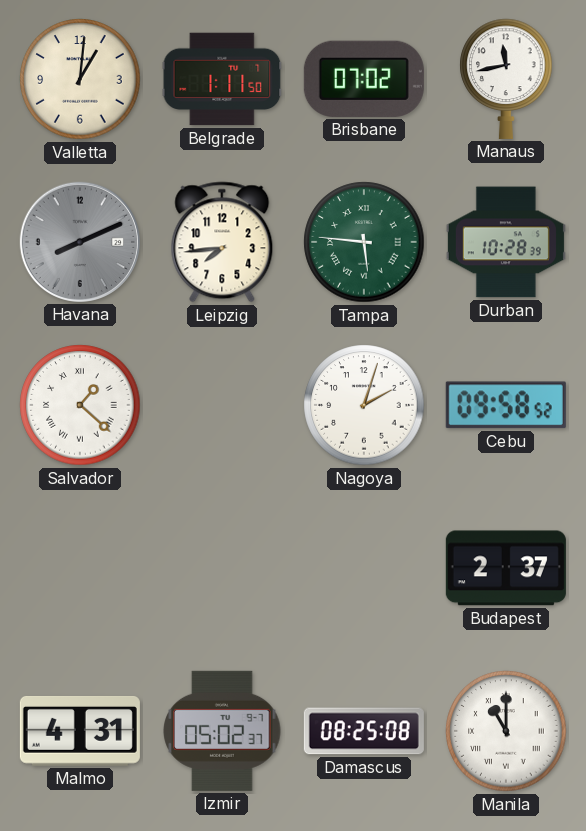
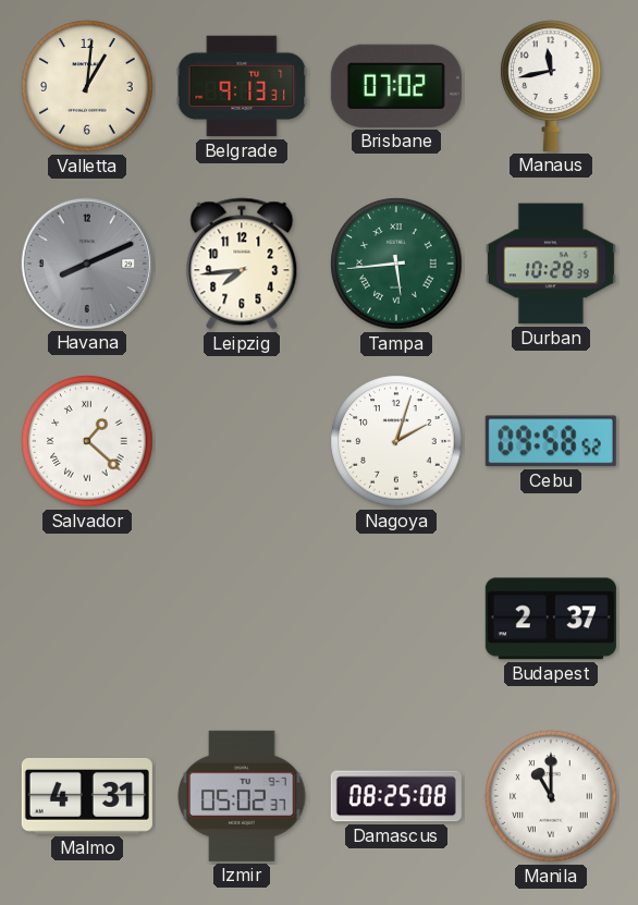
Belgrade: 1:11 -> 9:13
Tampa: 5:46 -> 5:44
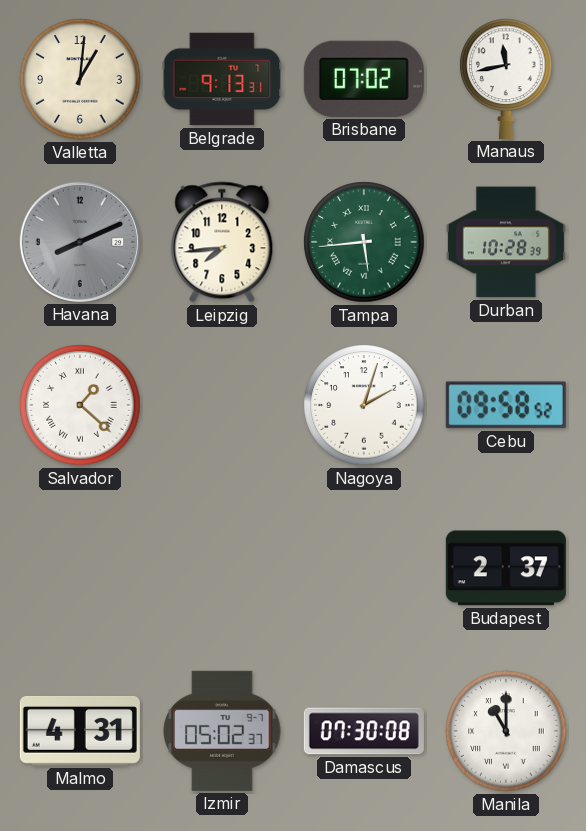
Damascus: 08:25 -> 07:30
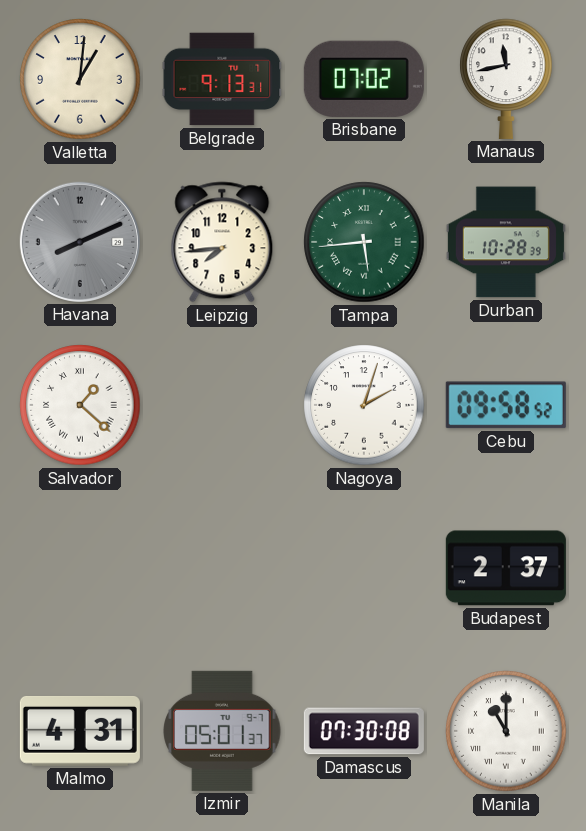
Izmir: 05:02 -> 05:01
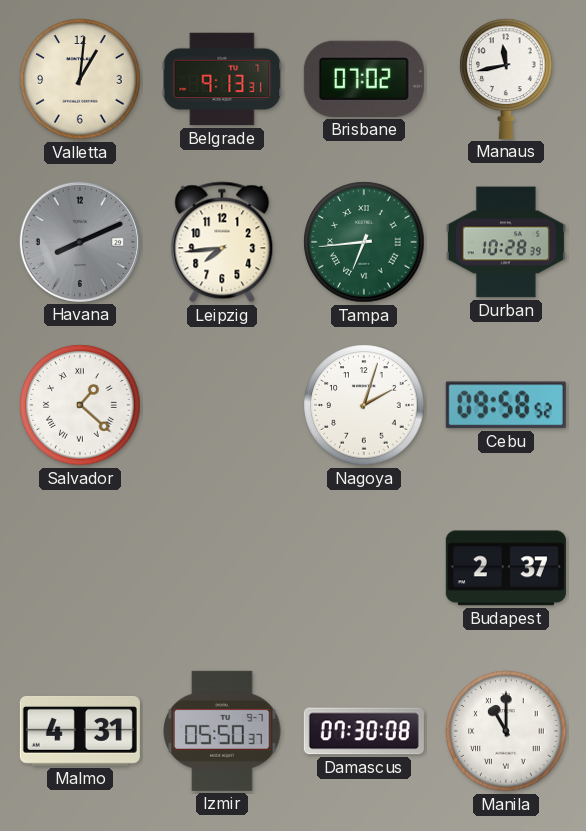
Tampa: 5:44 -> 6:44
Izmir: 05:01 -> 05:50
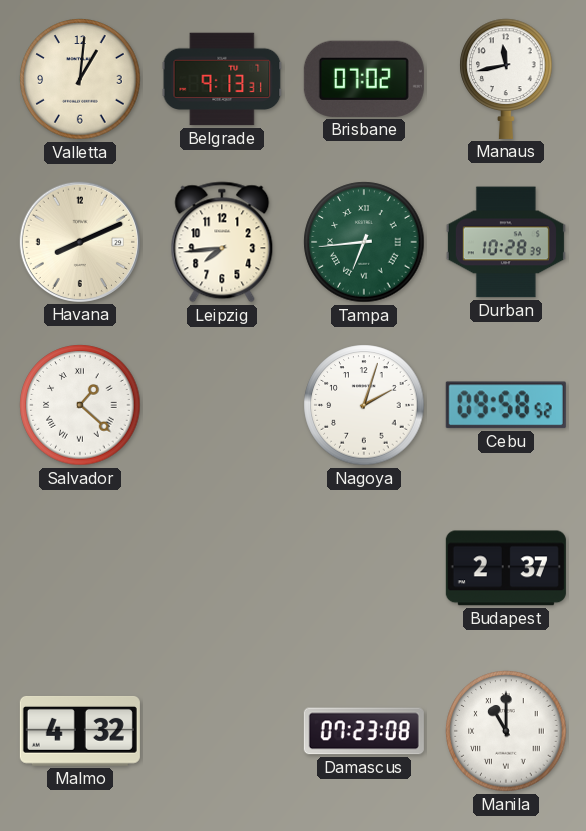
Havana dial: grey -> cream
Malmo: 4:31 -> 4:32
Izmir: 05:50 -> none
Damascus: 07:30 -> 07:23
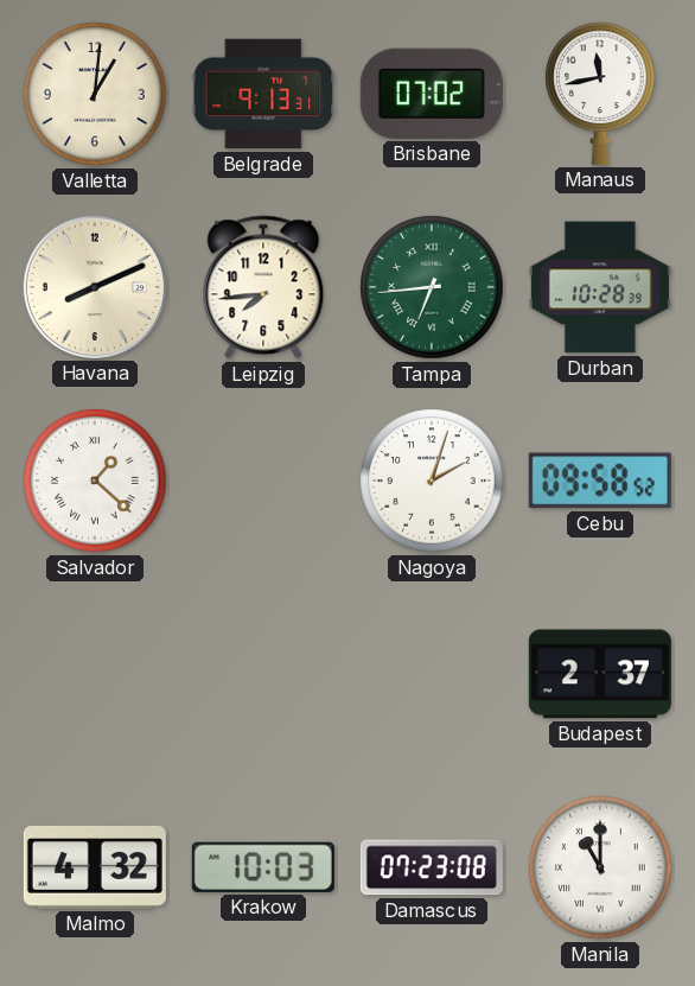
Krakow: none -> 10:03
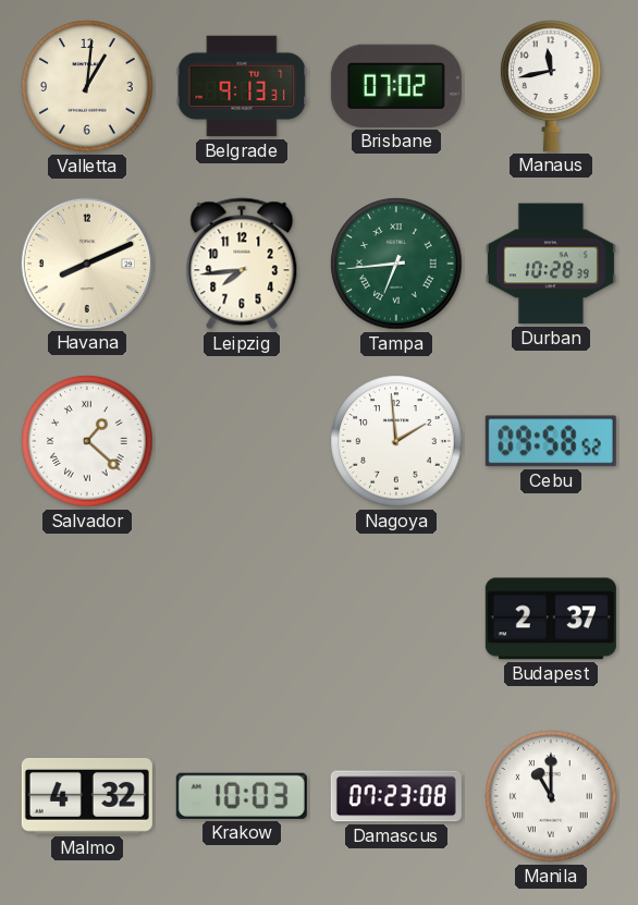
Nagoya: 2:03 -> 1:59
